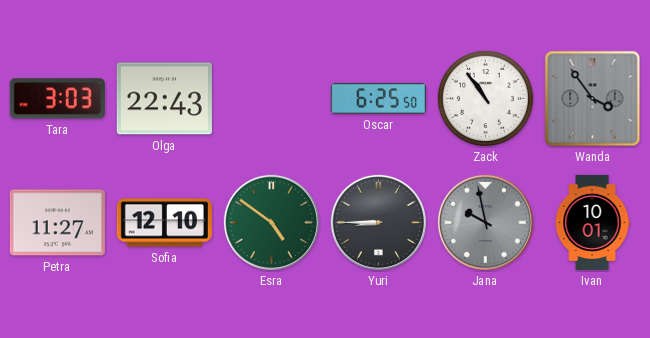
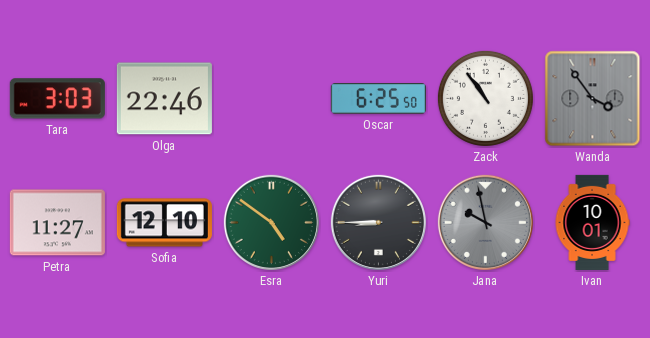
Olga: 22:43 -> 22:46
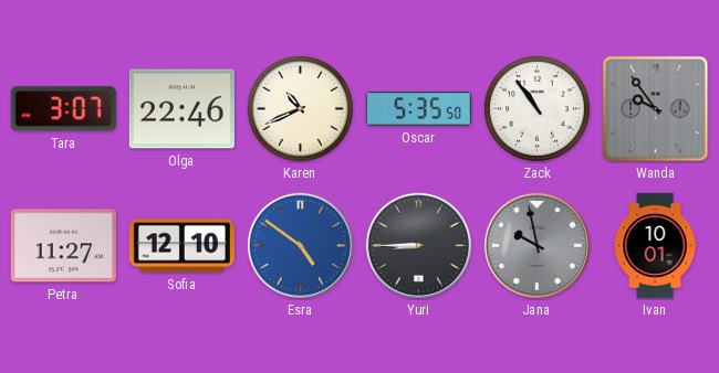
Tara: 3:03 -> 3:07
Karen: none -> 10:41
Oscar: 6:25 -> 5:35
Wanda: 3:54 -> 9:54
Esra dial: green -> blue
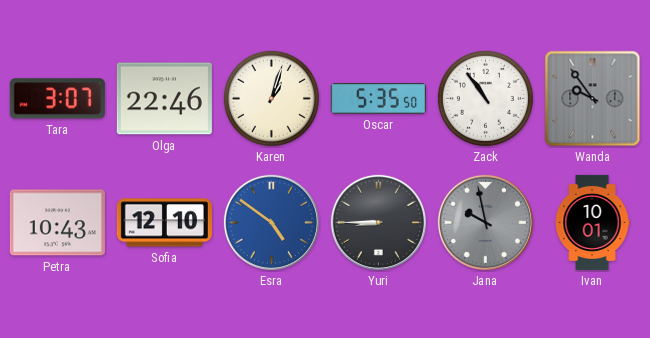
Karen: 10:41 -> 1:03
Petra: 11:27 -> 10:43
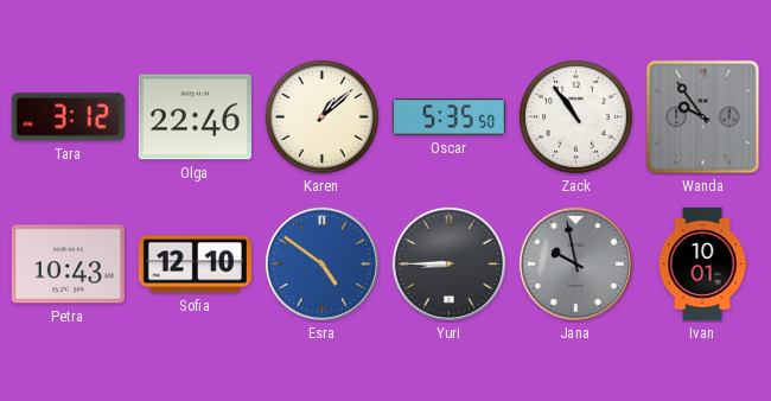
Tara: 3:07 -> 3:12
Karen: 1:03 -> 1:08
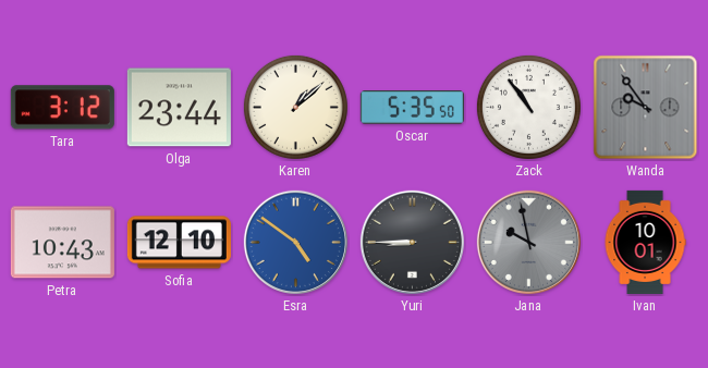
Olga: 22:46 -> 23:44
